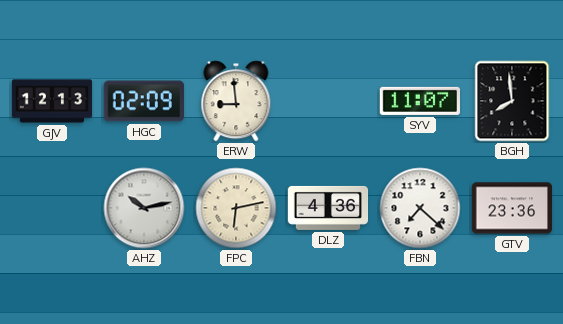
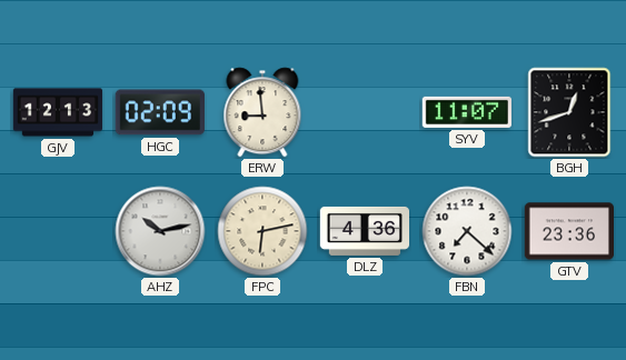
BGH: 7:59 -> 12:42
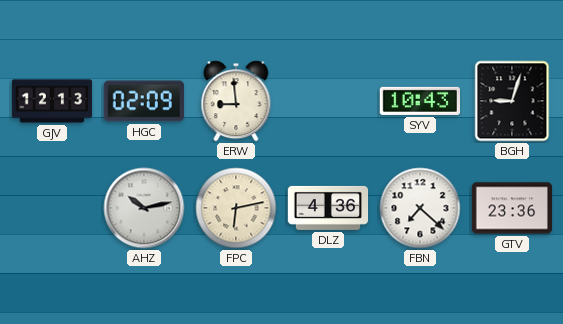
SYV: 11:07 -> 10:43
BGH: 12:42 -> 9:03
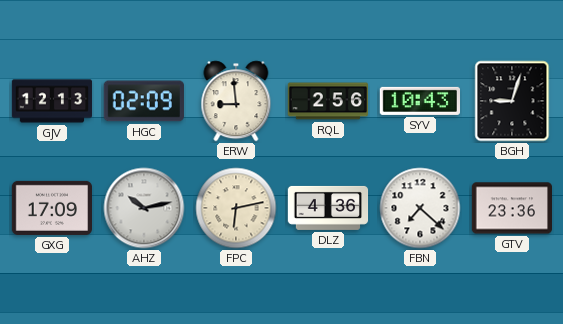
RQL: none -> 2:56
GXG: none -> 17:09
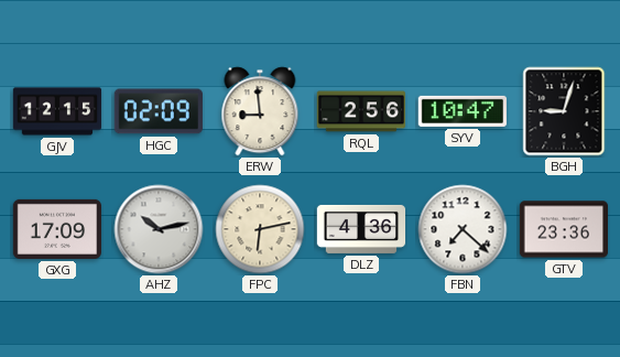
GJV: 12:13 -> 12:15
SYV: 10:43 -> 10:47
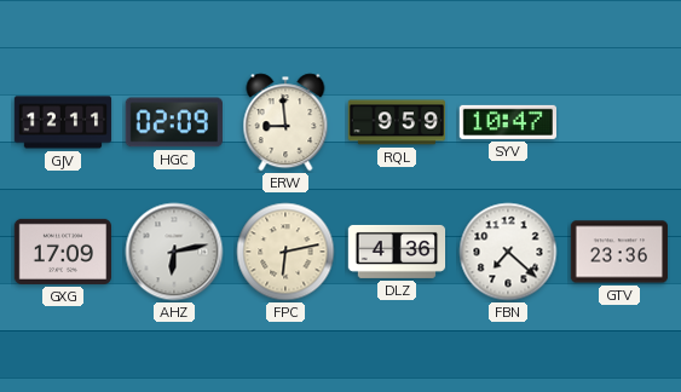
GJV: 12:15 -> 12:11
RQL: 2:56 -> 9:59
BGH: 9:03 -> none
AHZ: 10:13 -> 6:13
